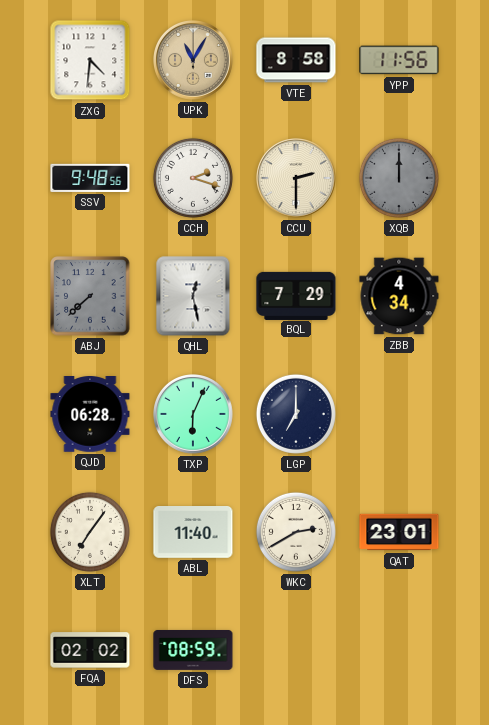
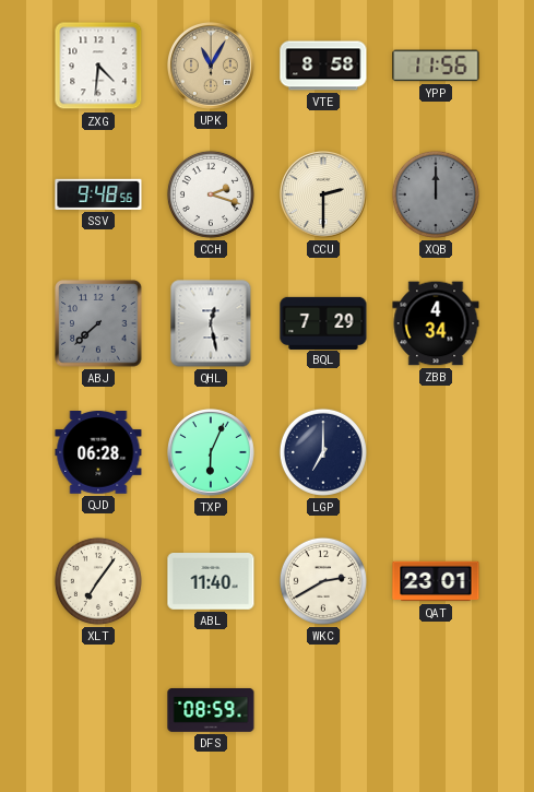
FQA: 02:02 -> none
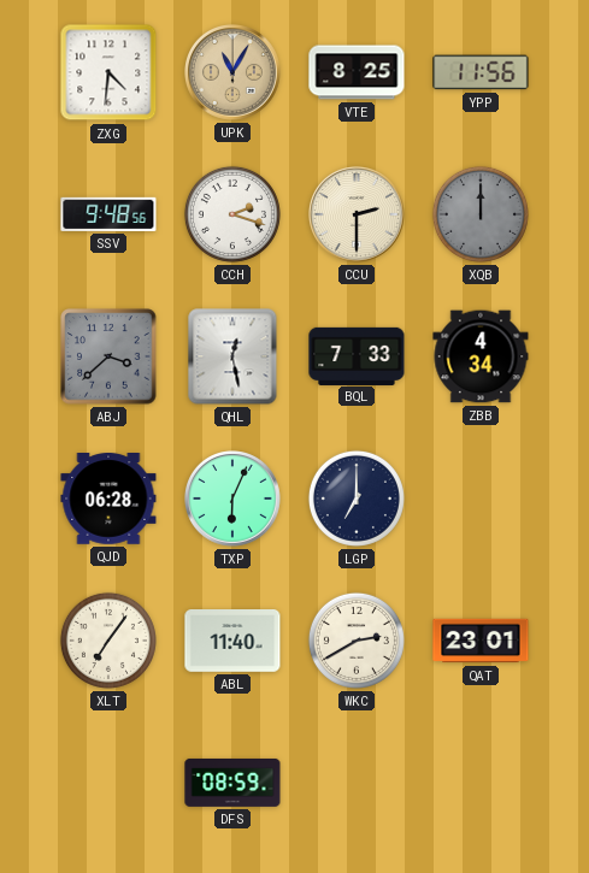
VTE: 8:58 -> 8:25
ABJ: 7:38 -> 3:38
BQL: 7:29 -> 7:33
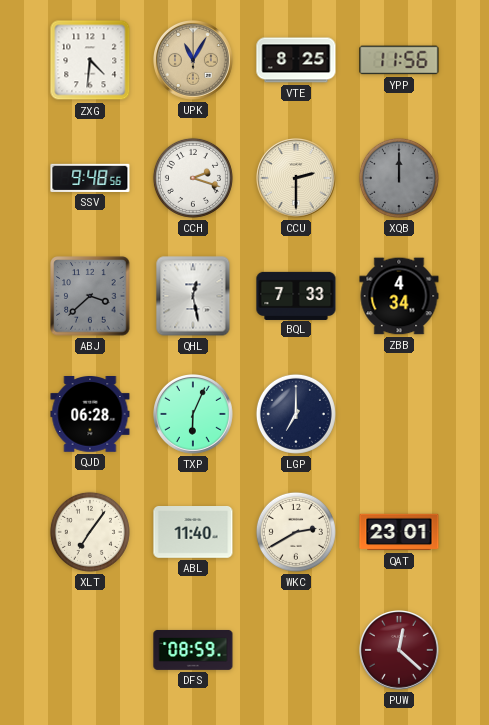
PUW: none -> 12:22
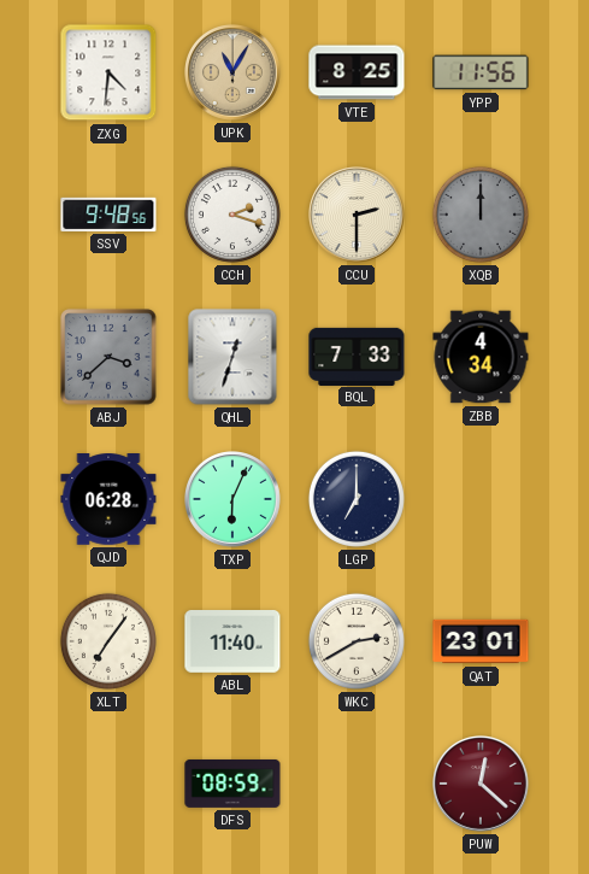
QHL: 12:28 -> 12:33
